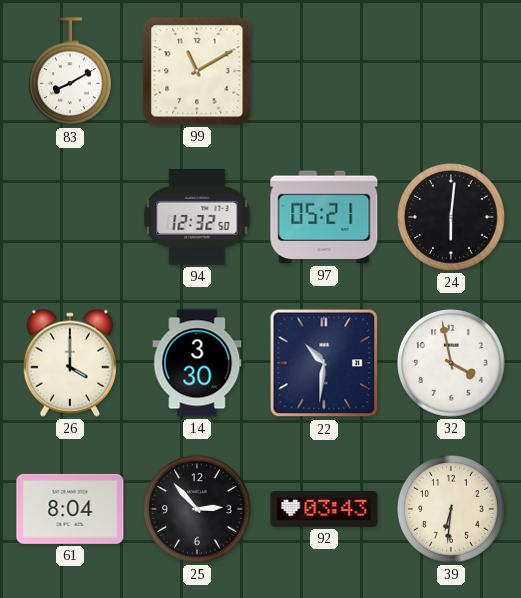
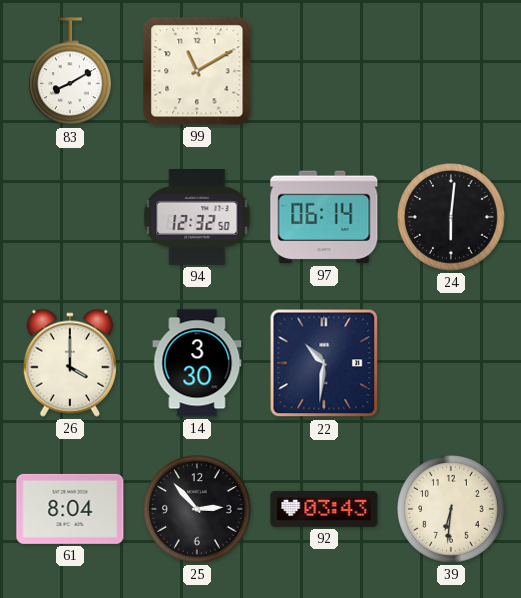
97: 05:21 -> 06:14
32: 3:58 -> none
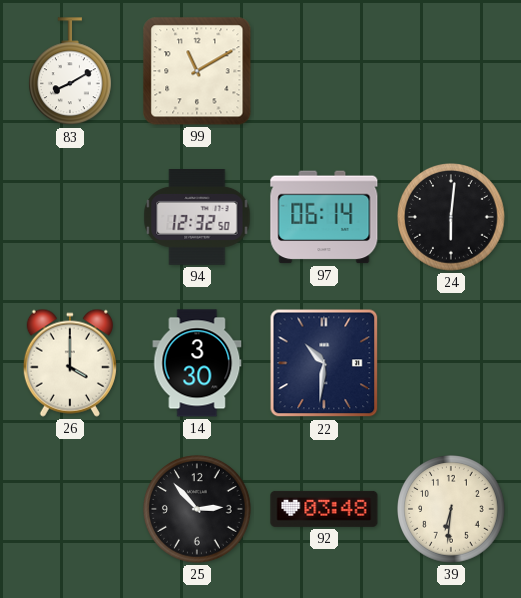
61: 8:04 -> none
92: 03:43 -> 03:48
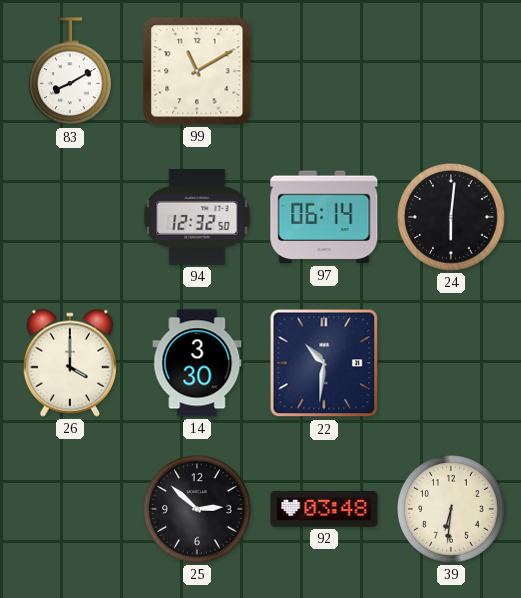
25: 2:53 -> 2:52
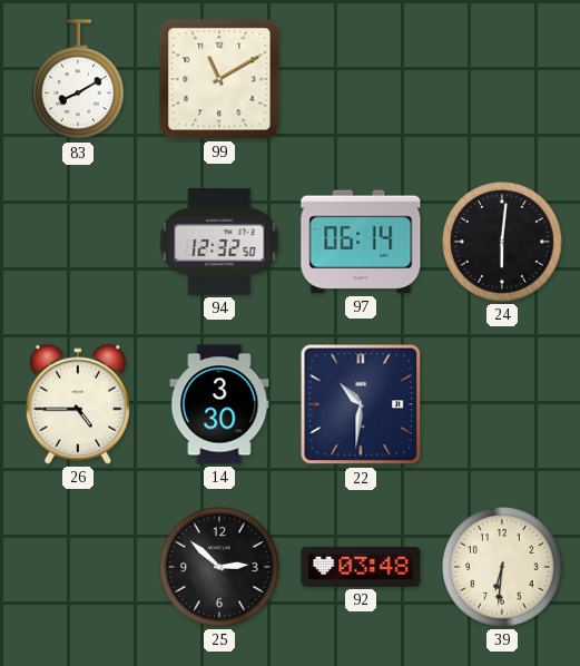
26: 4:00 -> 4:45
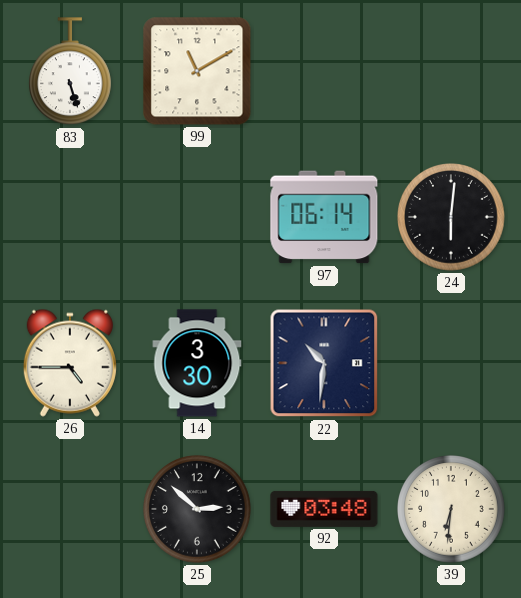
83: 8:10 -> 5:27
94: 12:32 -> none
